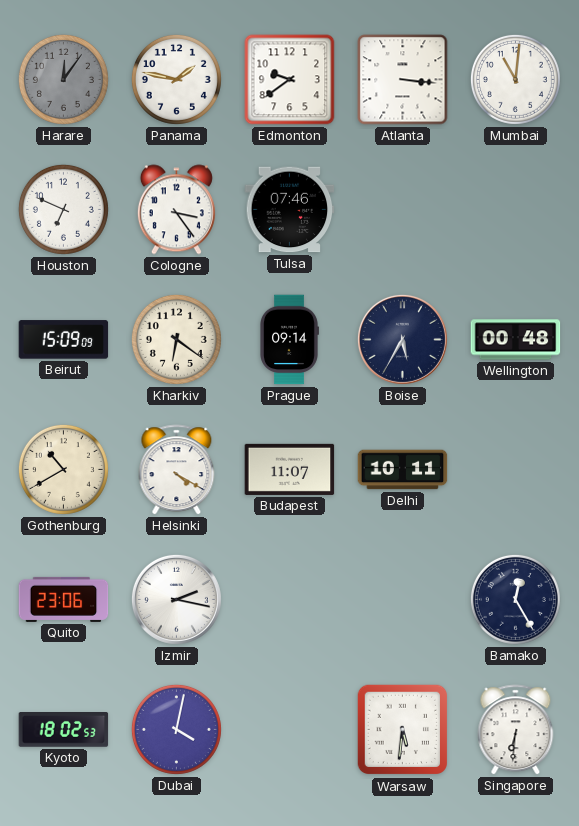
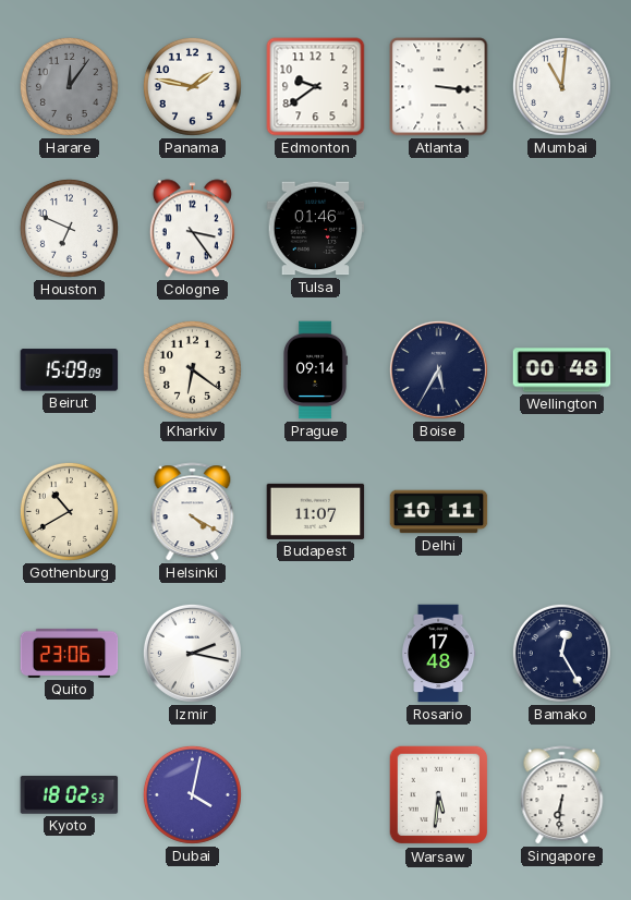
Tulsa: 07:46 -> 01:46
Rosario: none -> 17:48
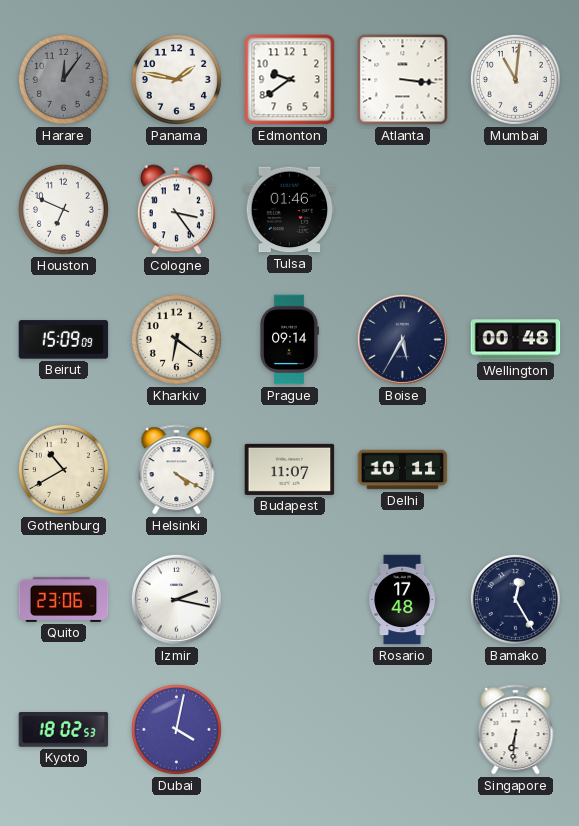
Warsaw: 5:31 -> none
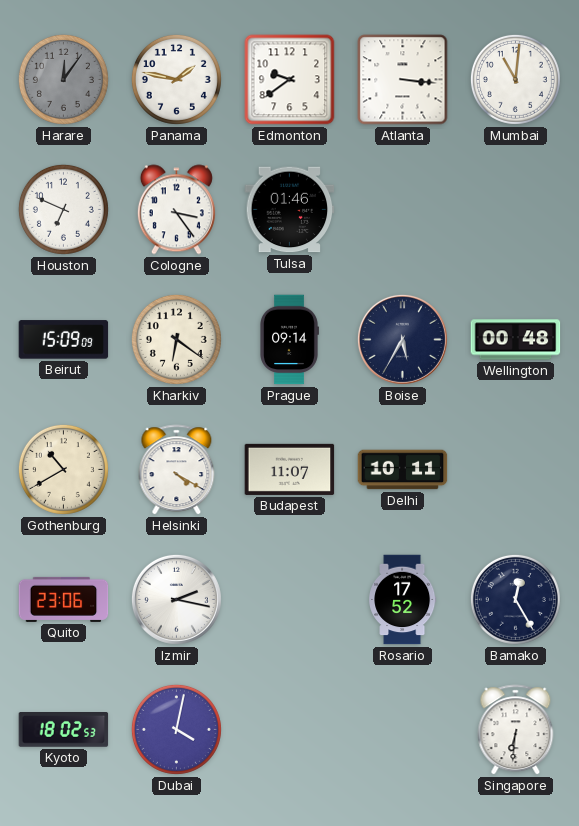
Rosario: 17:48 -> 17:52
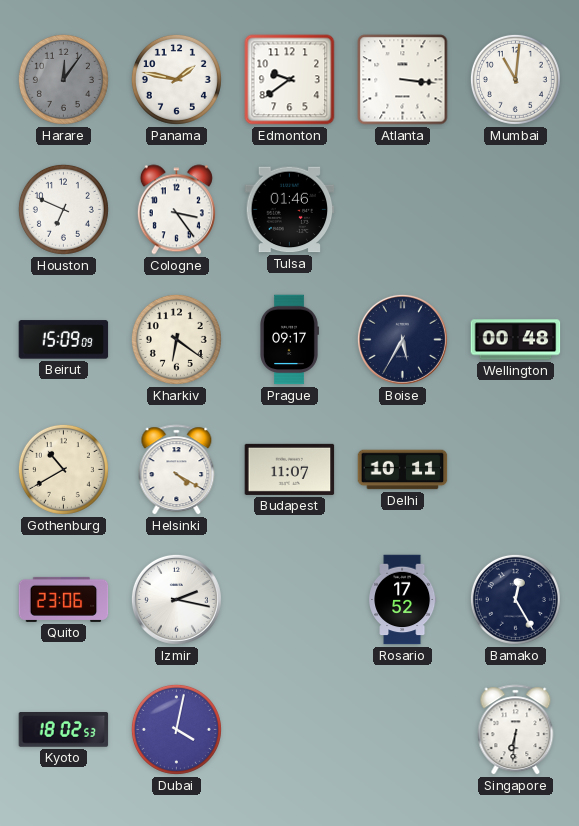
Prague: 09:14 -> 09:17
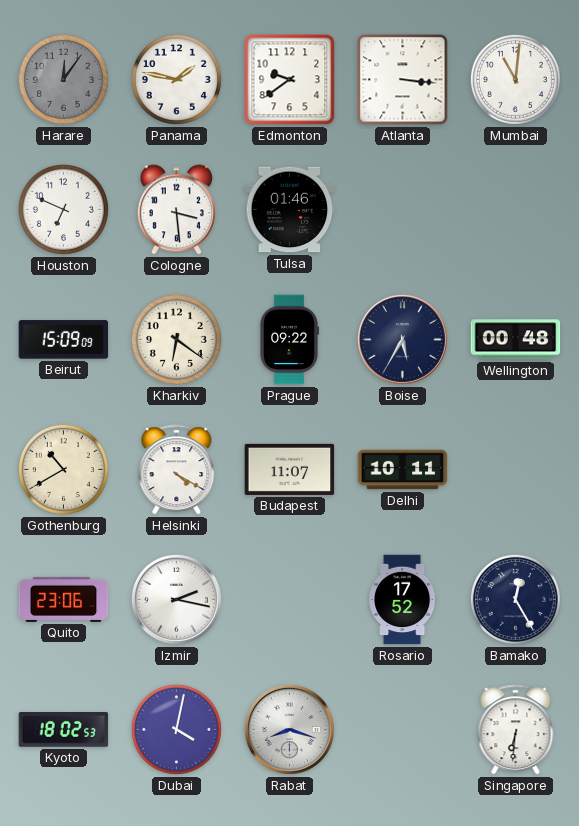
Cologne: 3:24 -> 3:29
Prague: 09:17 -> 09:22
Rabat: none -> 8:18
